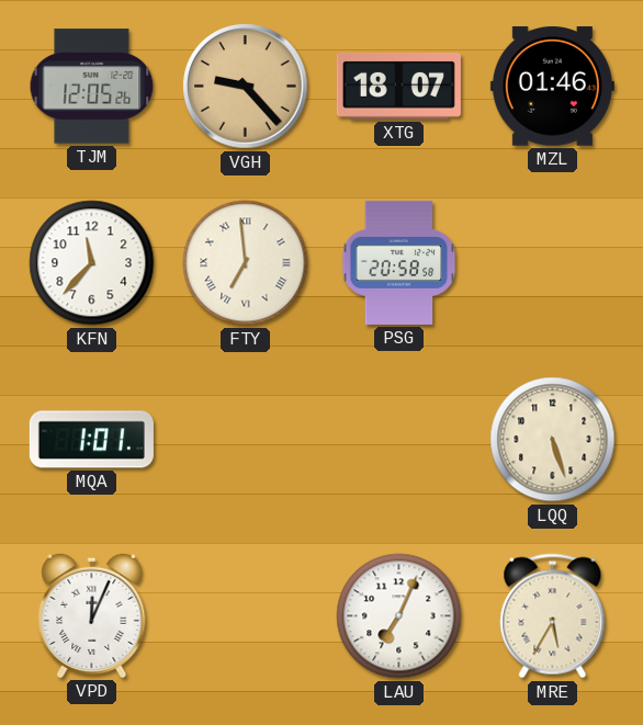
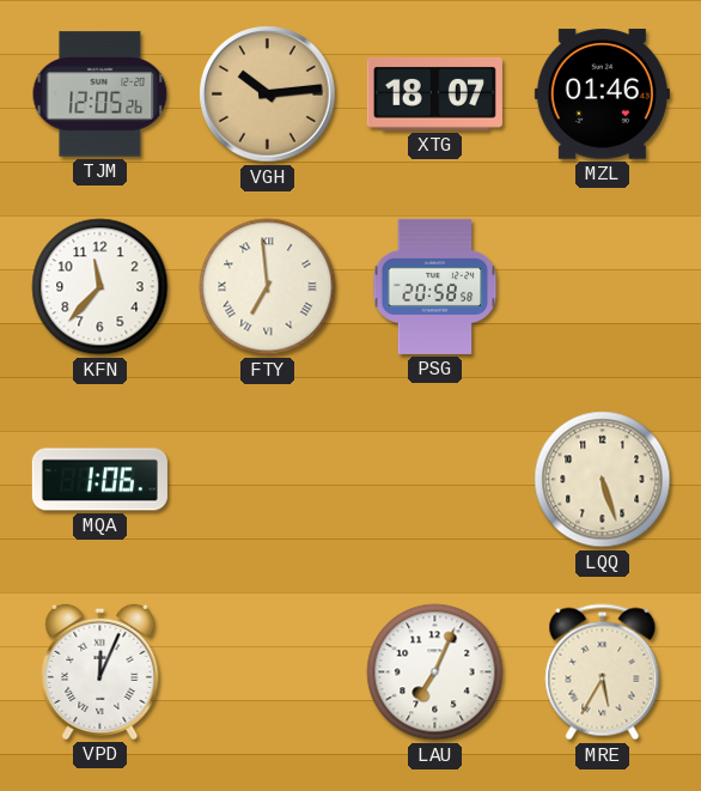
VGH: 9:23 -> 10:14
MQA: 1:01 -> 1:06
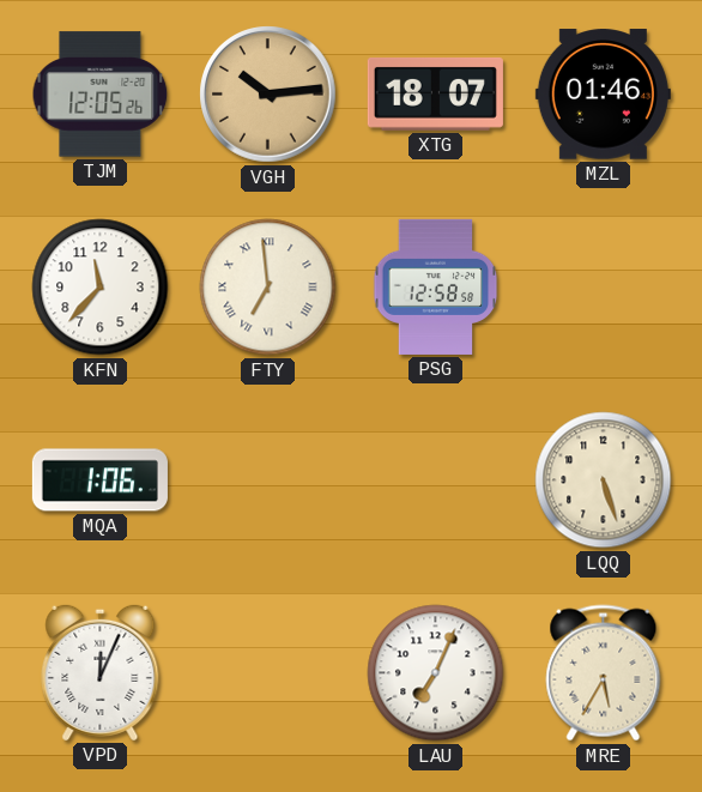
PSG: 20:58 -> 12:58
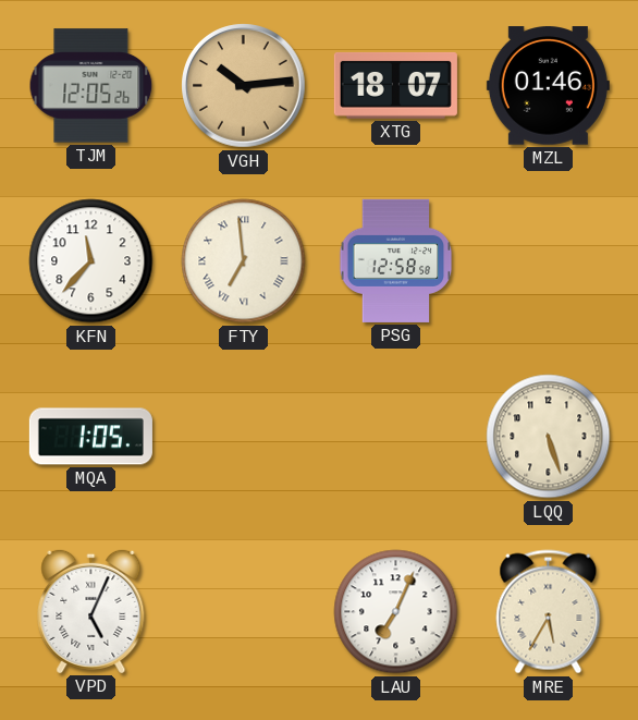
MQA: 1:06 -> 1:05
VPD: 12:04 -> 5:04
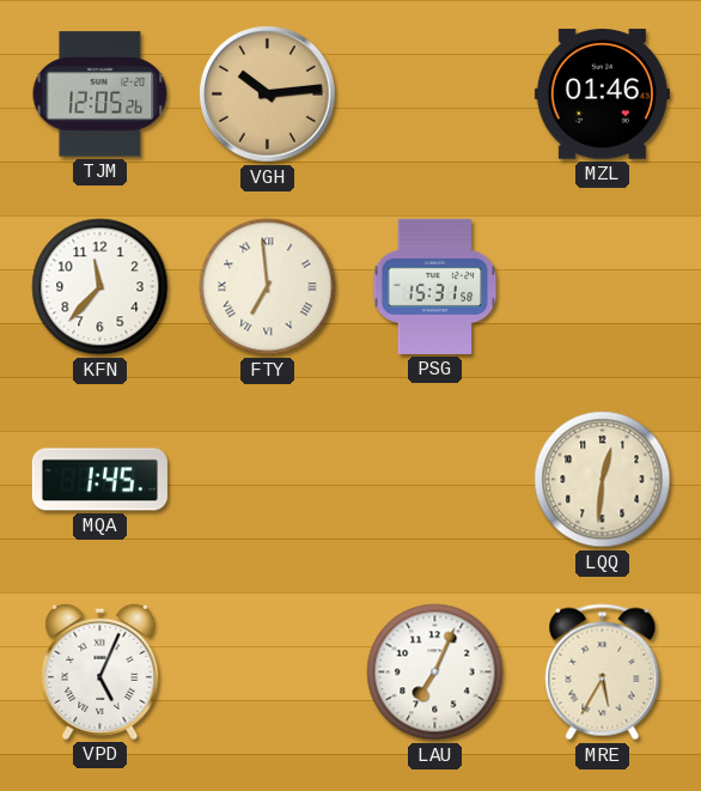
XTG: 18:07 -> none
PSG: 12:58 -> 15:31
MQA: 1:05 -> 1:45
LQQ: 5:27 -> 12:31
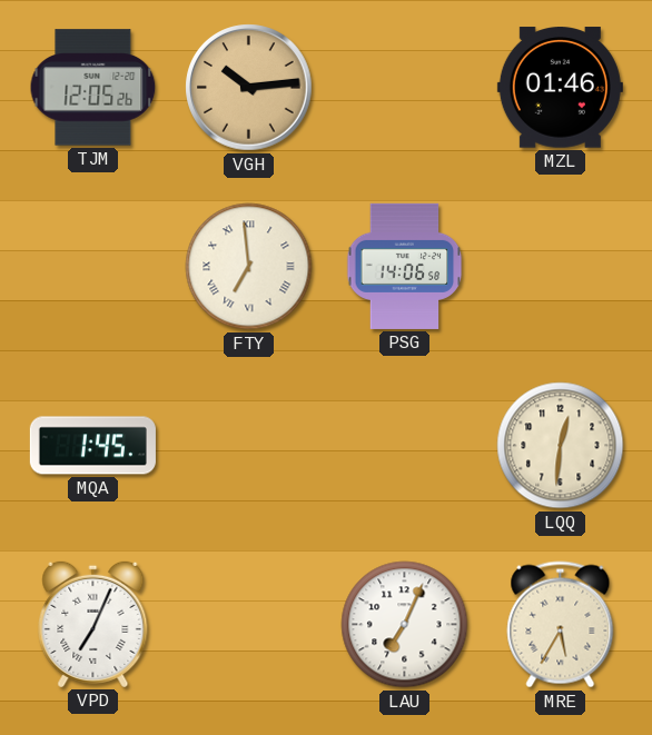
KFN: 11:37 -> none
PSG: 15:31 -> 14:06
VPD: 5:04 -> 7:04
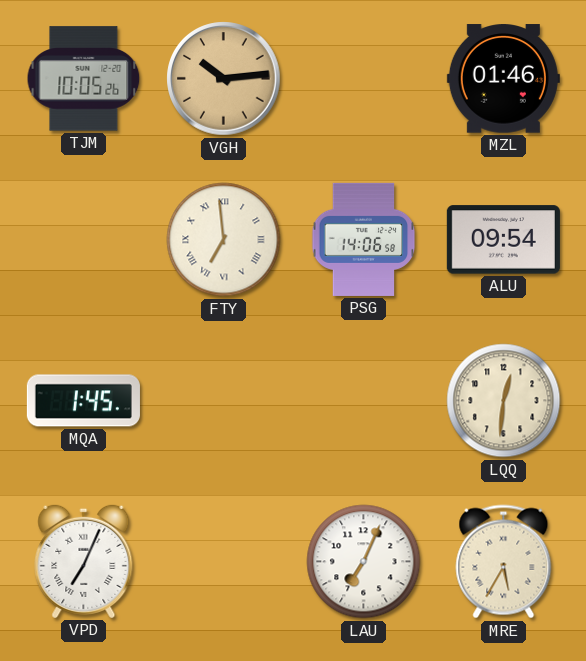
TJM: 12:05 -> 10:05
ALU: none -> 09:54
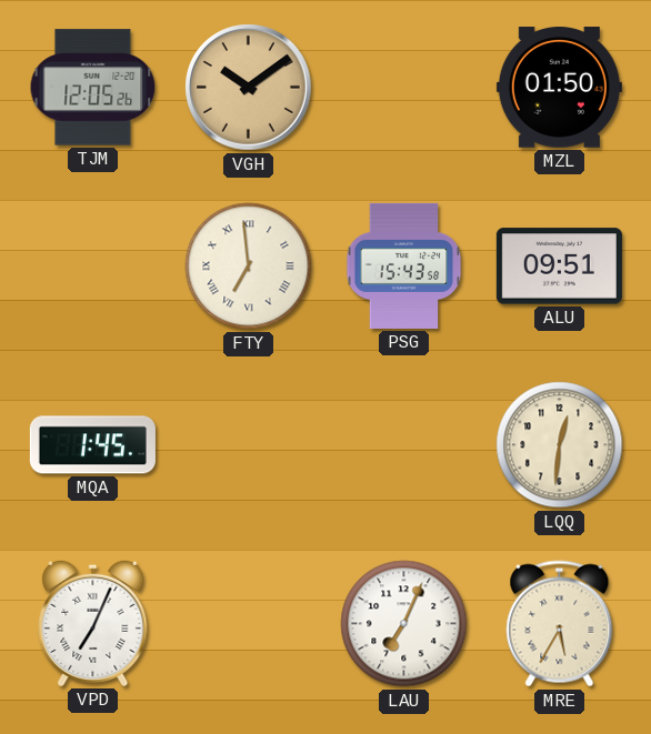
TJM: 10:05 -> 12:05
VGH: 10:14 -> 10:09
MZL: 01:46 -> 01:50
PSG: 14:06 -> 15:43
ALU: 09:54 -> 09:51
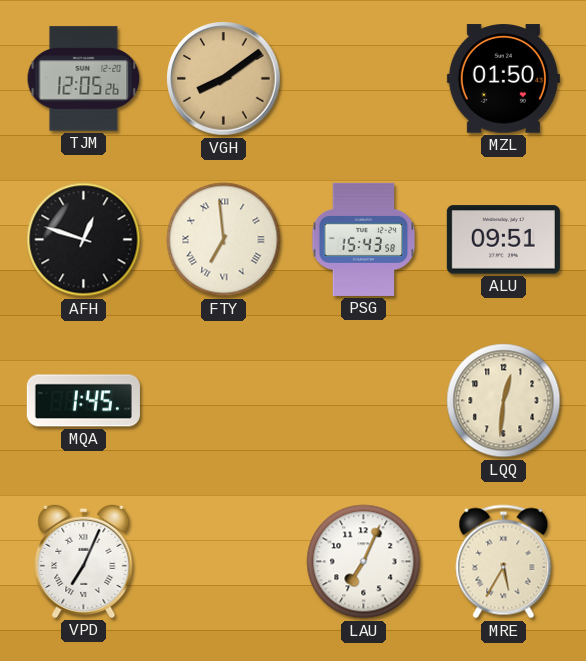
VGH: 10:09 -> 8:09
AFH: none -> 12:48
